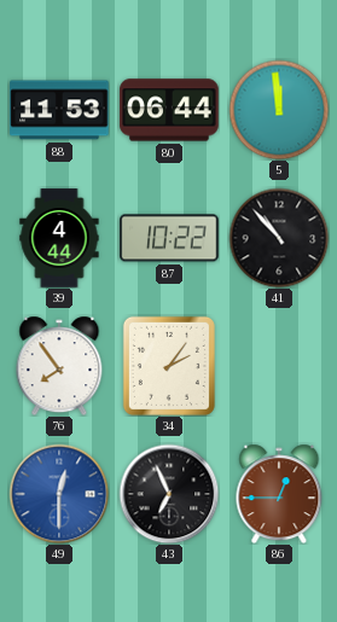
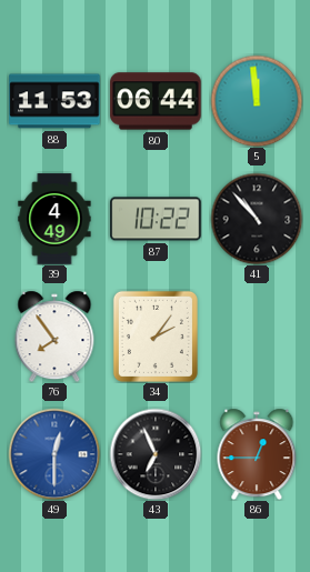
39: 4:44 -> 4:49
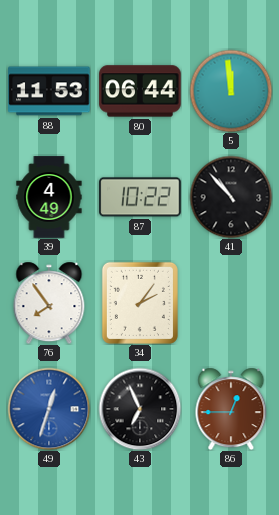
49: 12:30 -> 12:33
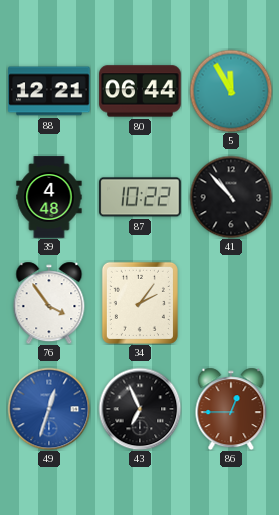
88: 11:53 -> 12:21
5: 11:59 -> 11:55
39: 4:49 -> 4:48
76: 7:54 -> 3:54
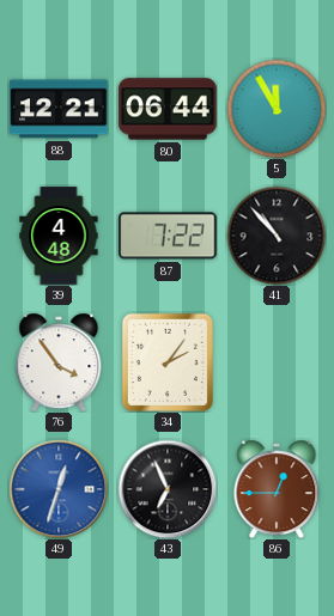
87: 10:22 -> 7:22
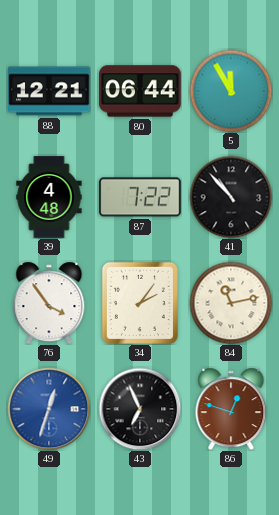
84: none -> 11:13
86: 12:45 -> 12:48
